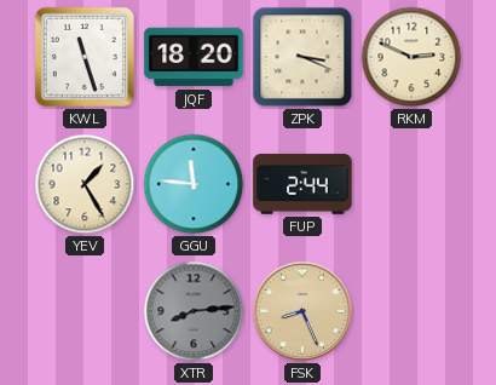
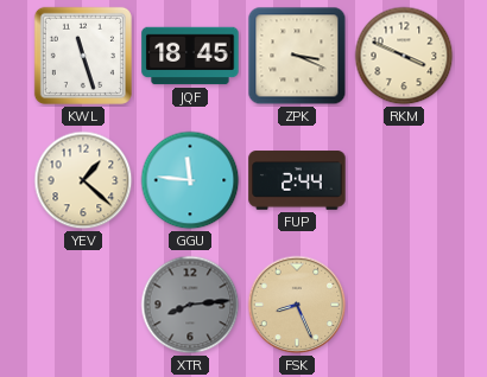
JQF: 18:20 -> 18:45
RKM: 2:49 -> 3:49
YEV: 1:25 -> 1:22
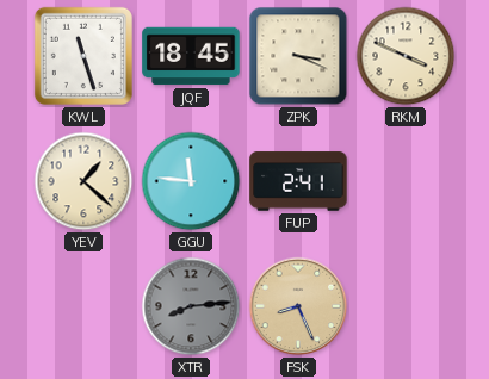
FUP: 2:44 -> 2:41
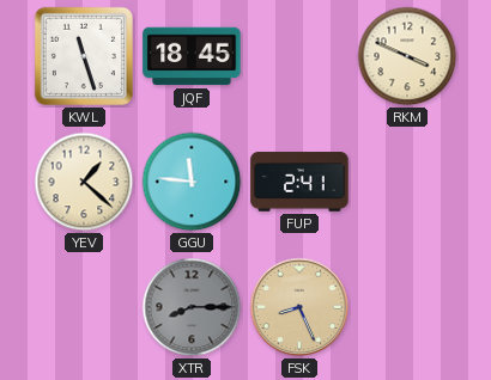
ZPK: 3:19 -> none
XTR: 8:14 -> 8:15
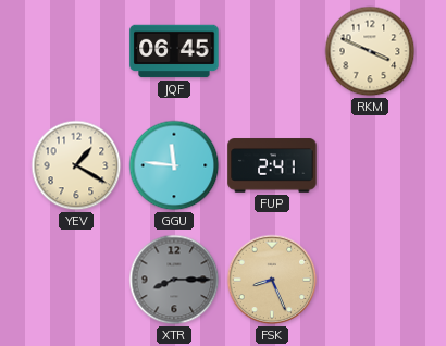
KWL: 11:27 -> none
JQF: 18:45 -> 06:45
YEV: 1:22 -> 1:20
